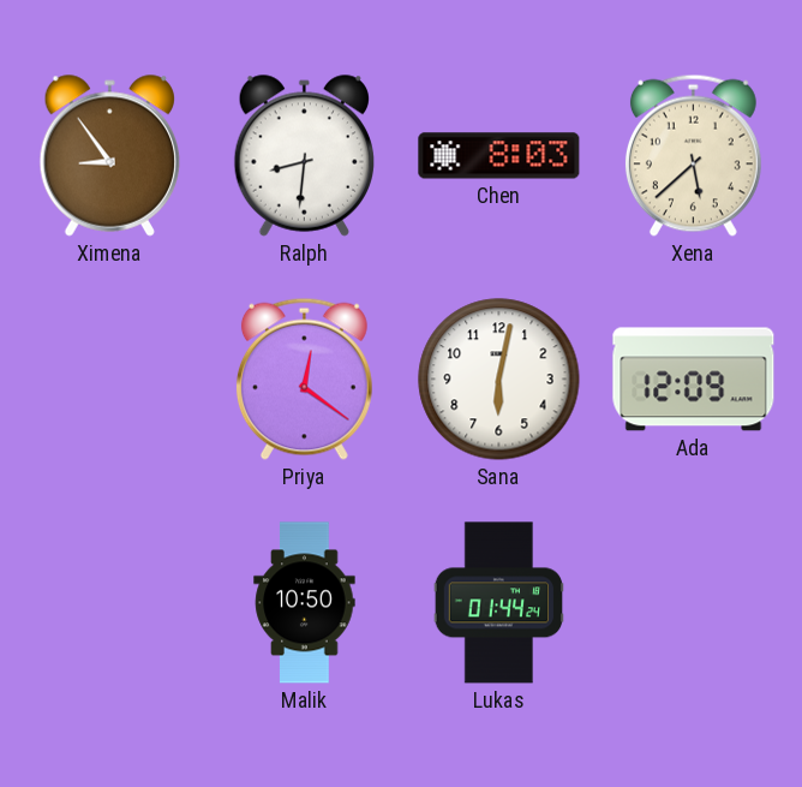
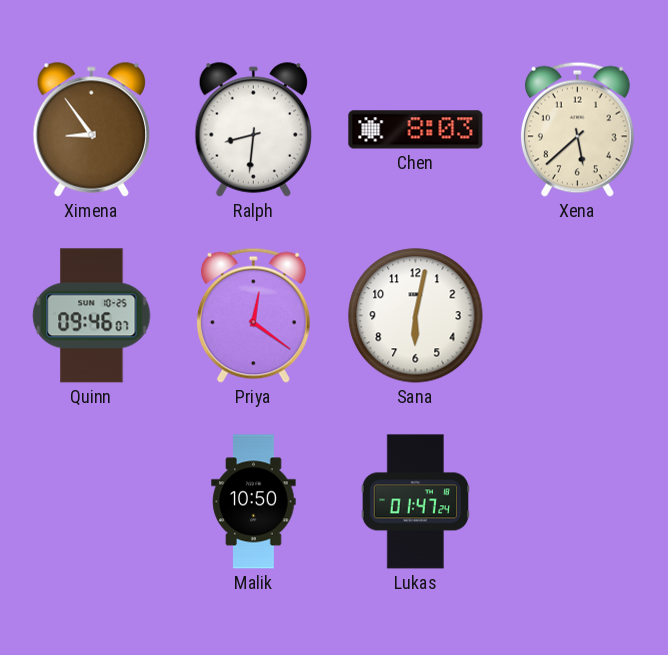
Quinn: none -> 09:46
Ada: 12:09 -> none
Lukas: 01:44 -> 01:47
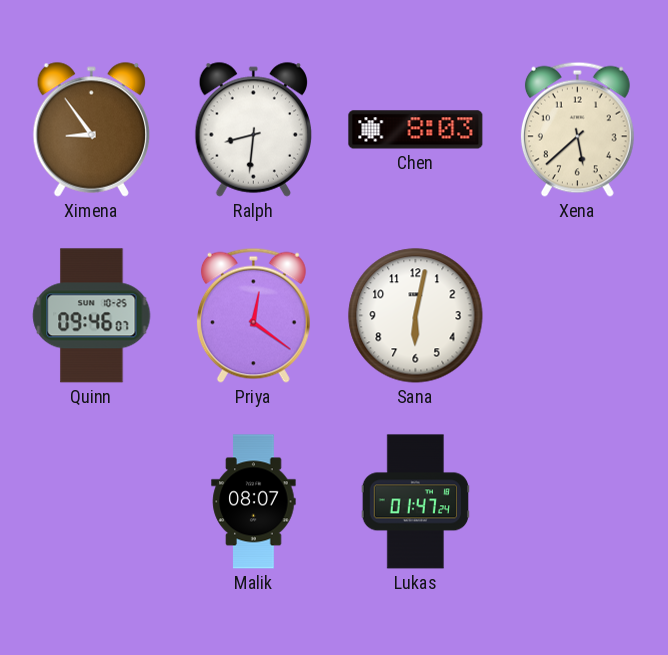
Malik: 10:50 -> 08:07
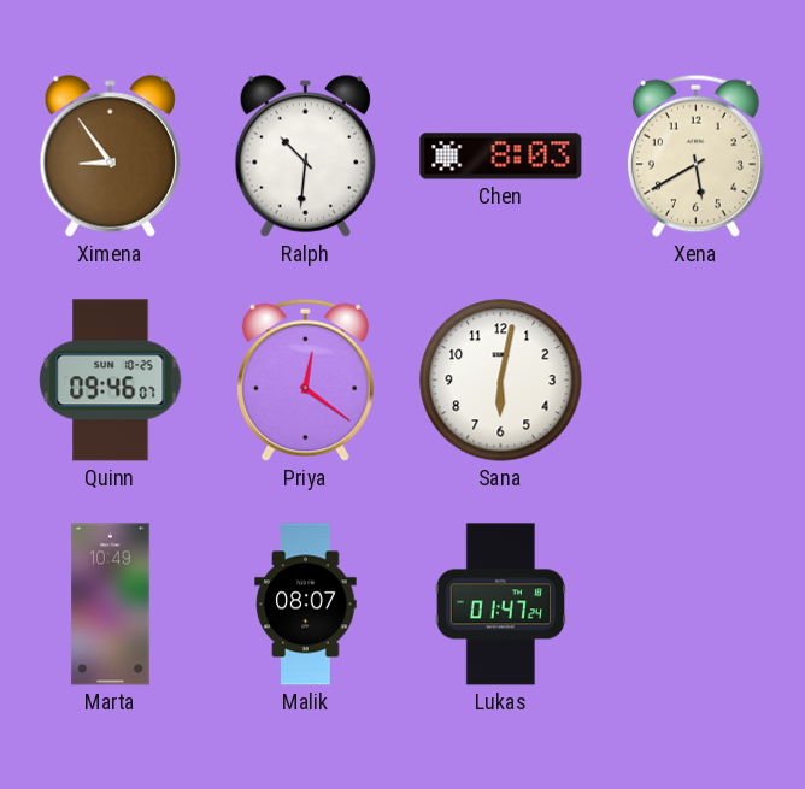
Ralph: 8:31 -> 10:31
Xena: 5:38 -> 5:40
Marta: none -> 10:49
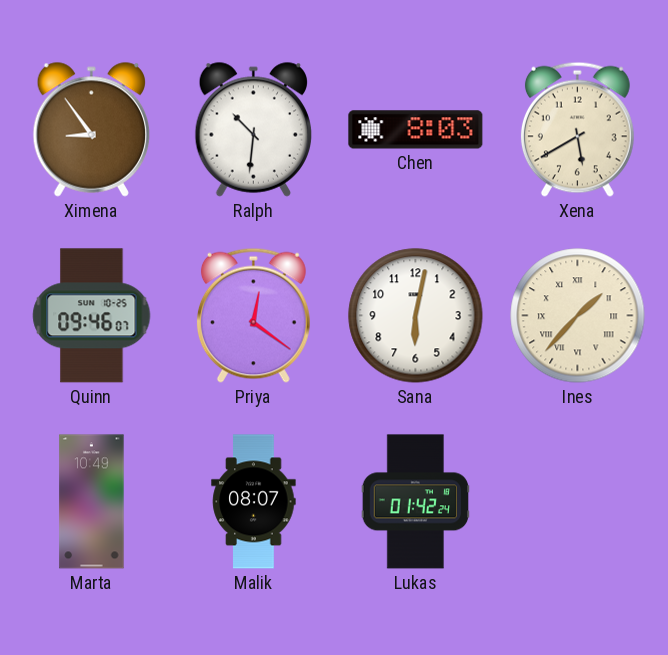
Ines: none -> 1:37
Lukas: 01:47 -> 01:42
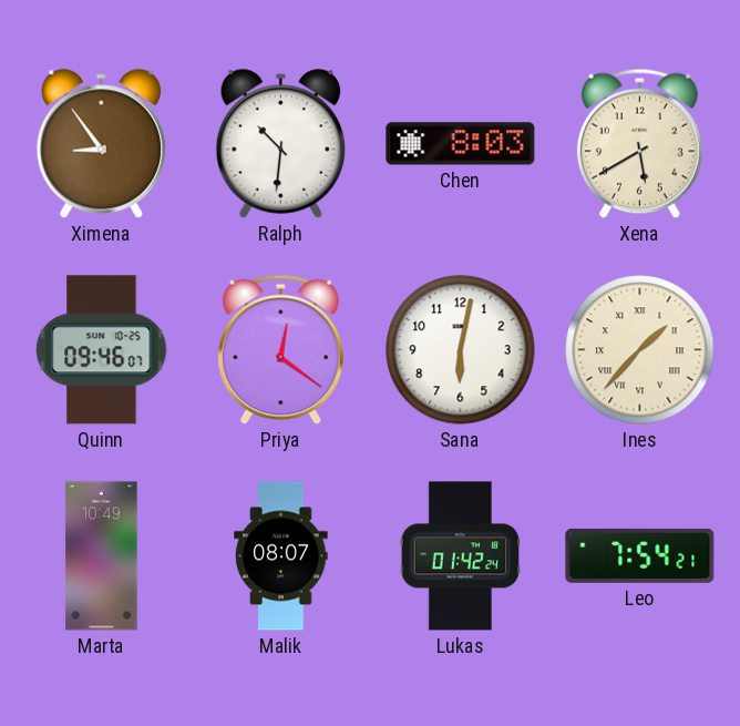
Leo: none -> 7:54
